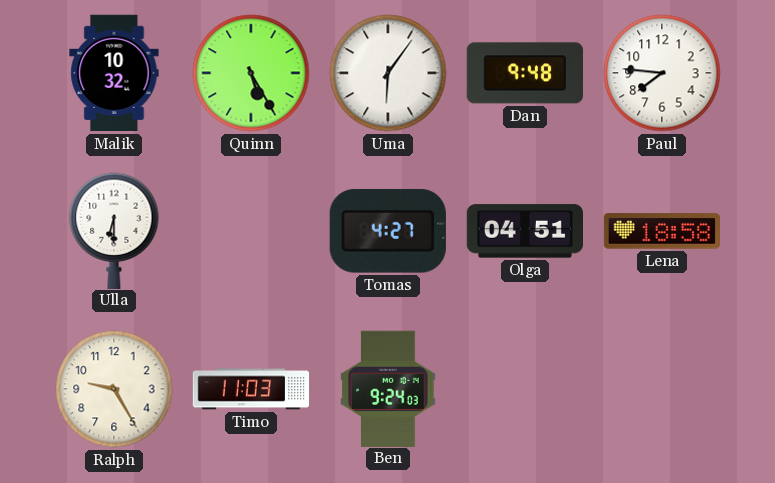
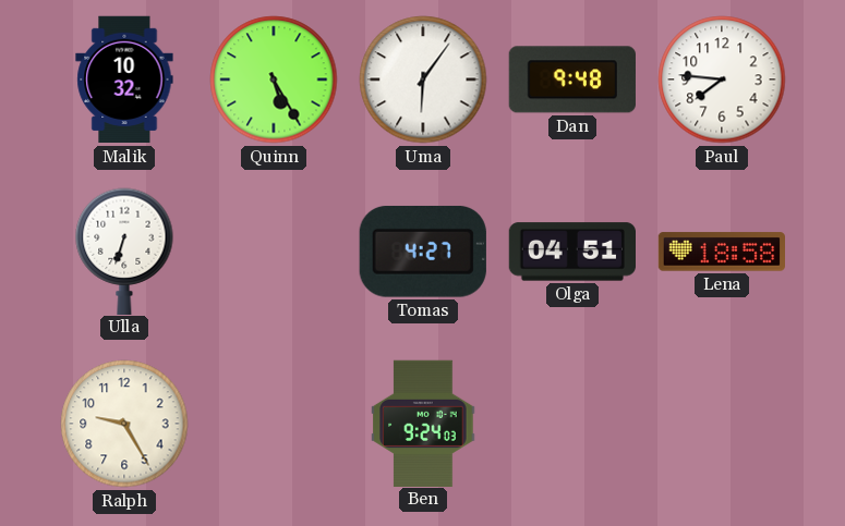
Ulla: 6:30 -> 6:33
Timo: 11:03 -> none
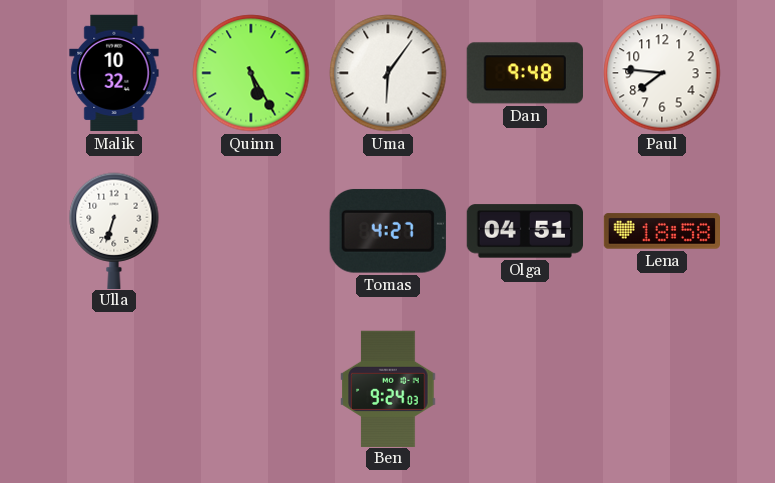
Ralph: 9:25 -> none
